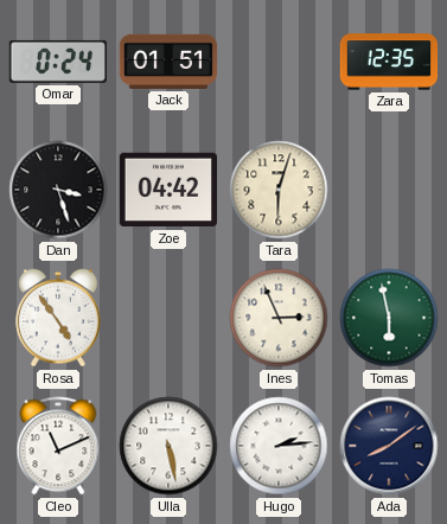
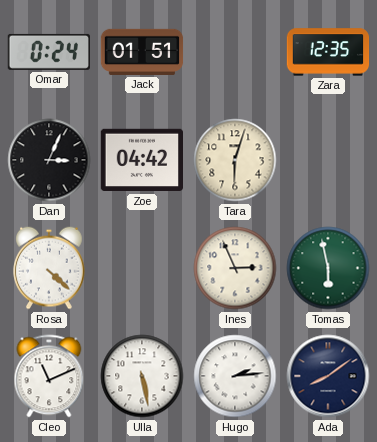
Dan: 3:27 -> 3:04
Rosa: 4:54 -> 4:22
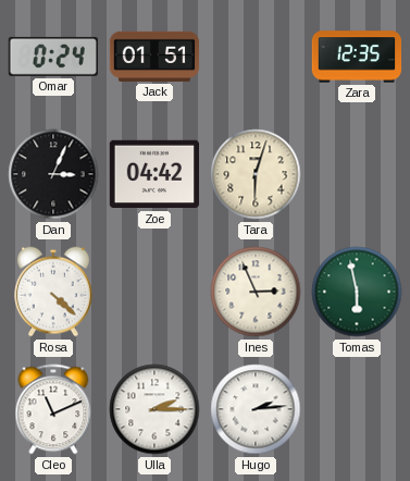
Ulla: 5:28 -> 2:15
Ada: 8:09 -> none
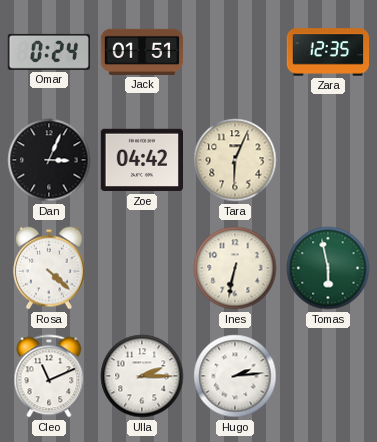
Tara: 6:03 -> 6:04
Ines: 2:56 -> 6:32
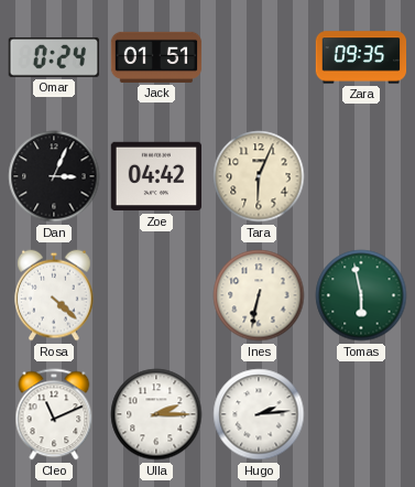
Zara: 12:35 -> 09:35
